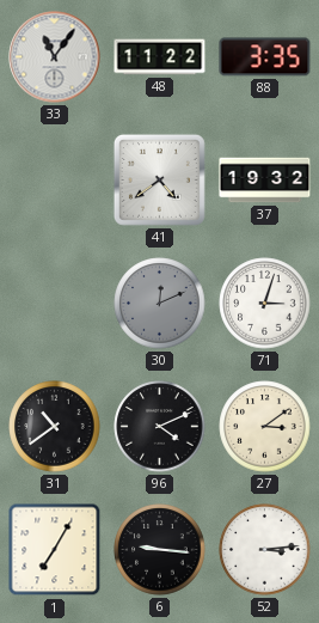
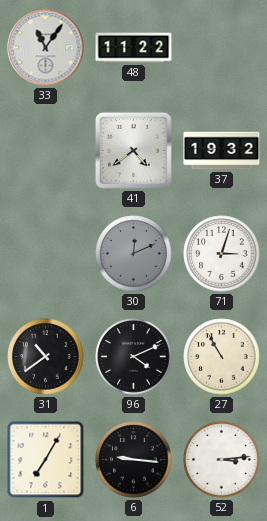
88: 3:35 -> none
27: 3:09 -> 10:55
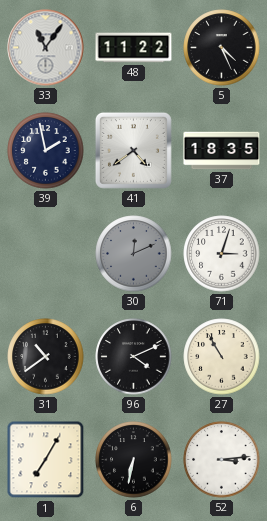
5: none -> 4:26
39: none -> 1:58
37: 19:32 -> 18:35
6: 9:16 -> 6:32
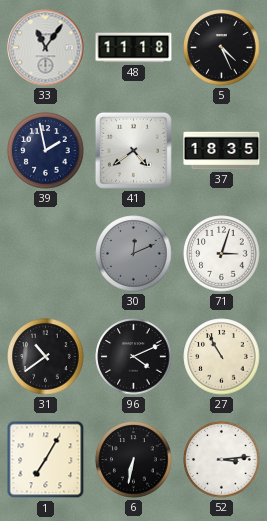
48: 11:22 -> 11:18
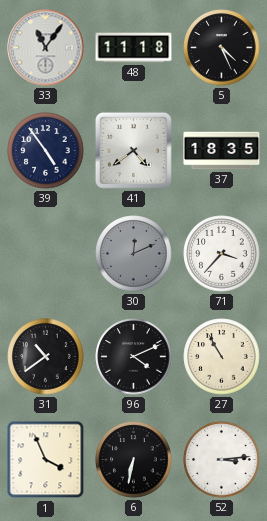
39: 1:58 -> 4:54
71: 3:03 -> 3:37
1: 7:05 -> 3:56
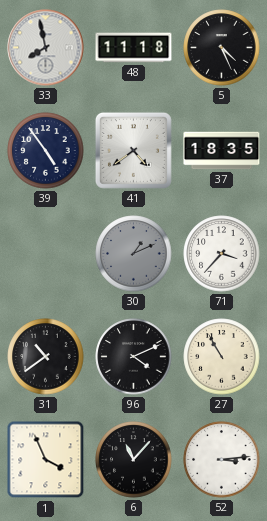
33: 11:06 -> 7:58
30: 12:11 -> 1:11
6: 6:32 -> 11:07
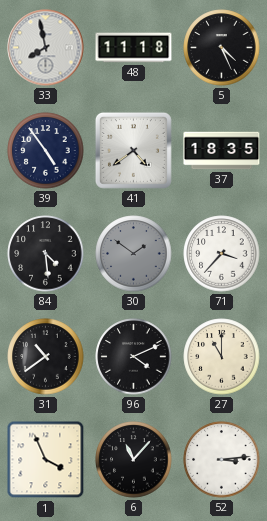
84: none -> 4:29
30: 1:11 -> 1:51
27: 10:55 -> 11:00
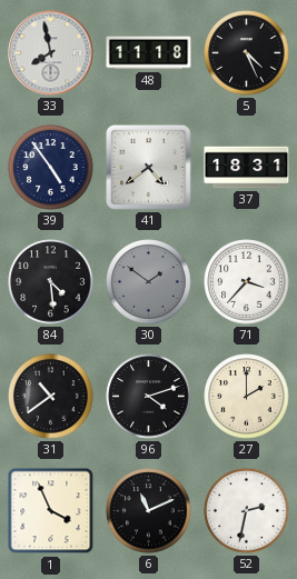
37: 18:35 -> 18:31
96: 4:11 -> 4:12
27: 11:00 -> 2:00
6: 11:07 -> 11:11
52: 3:14 -> 2:32
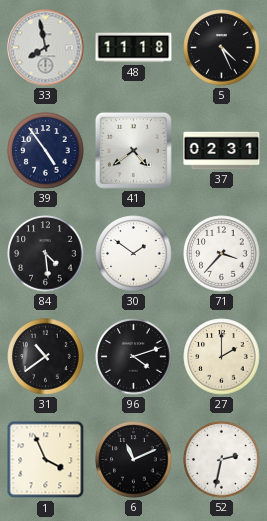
37: 18:31 -> 02:31
30 dial: grey -> white
